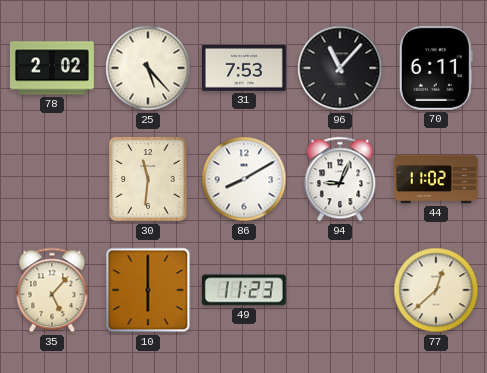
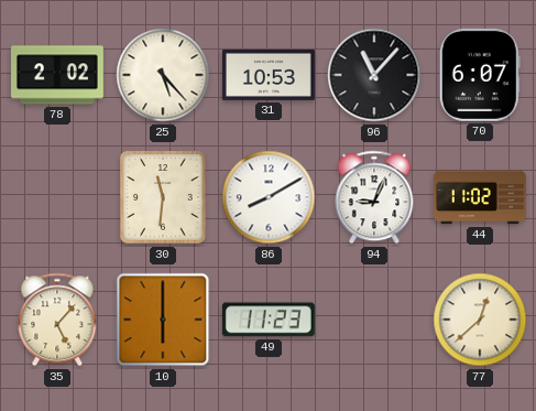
31: 7:53 -> 10:53
70: 6:11 -> 6:07
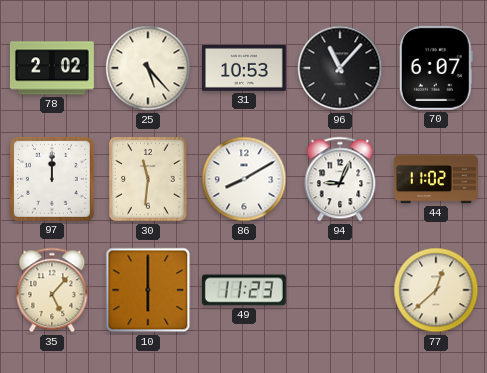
97: none -> 12:00
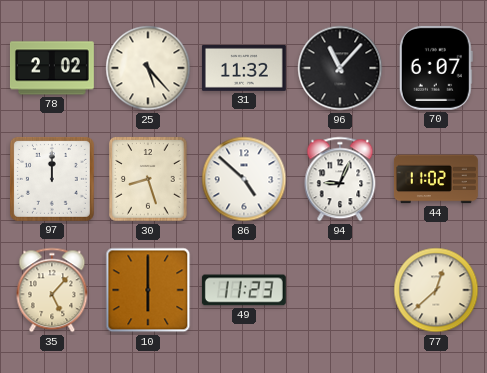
31: 10:53 -> 11:32
30: 11:31 -> 8:27
86: 8:10 -> 4:52
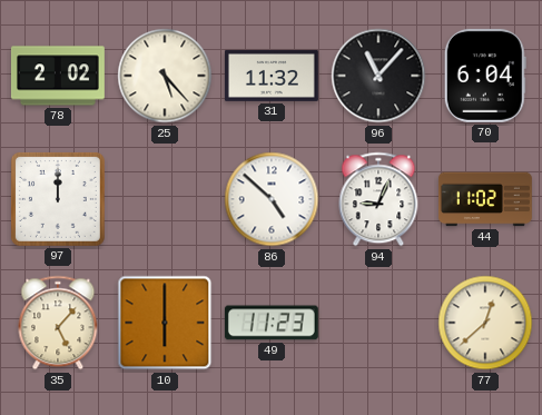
70: 6:07 -> 6:04
30: 8:27 -> none
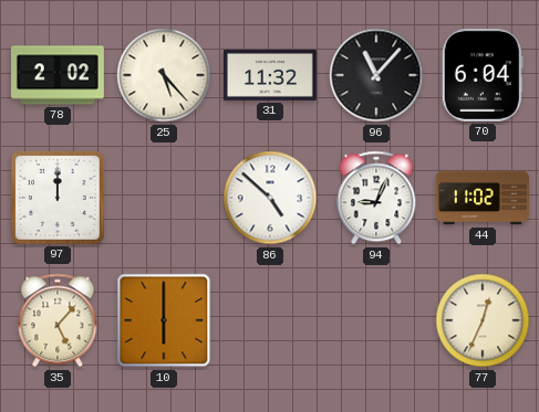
49: 11:23 -> none
77: 12:38 -> 12:34
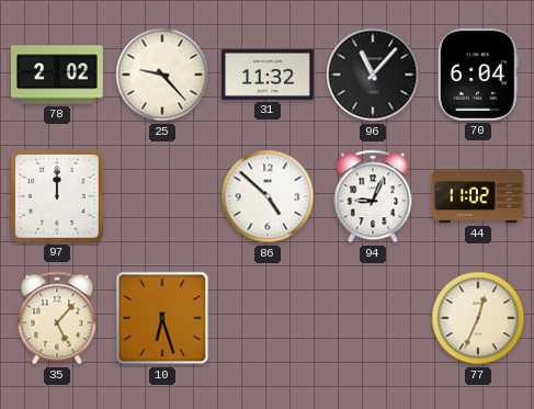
25: 5:23 -> 9:23
10: 6:00 -> 6:27
